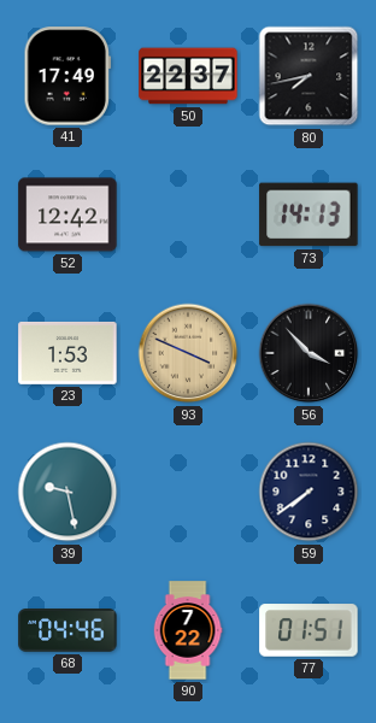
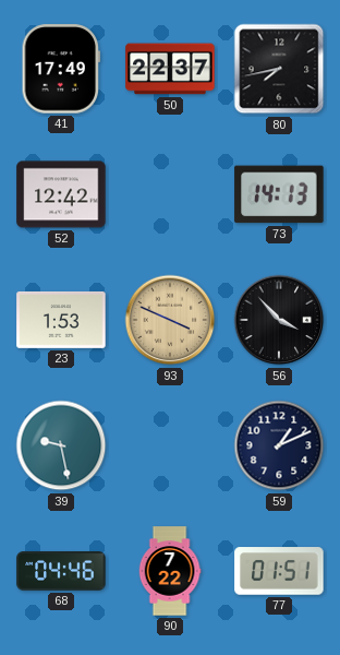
59: 7:39 -> 1:11
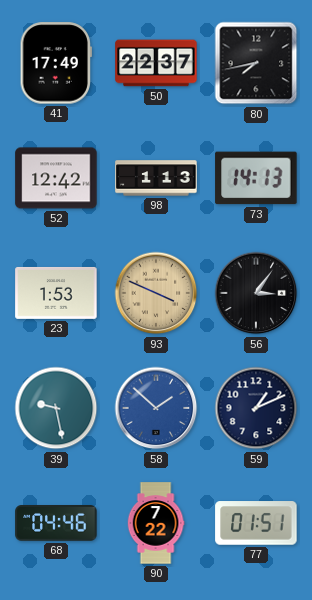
98: none -> 1:13
56: 3:53 -> 3:06
58: none -> 1:52
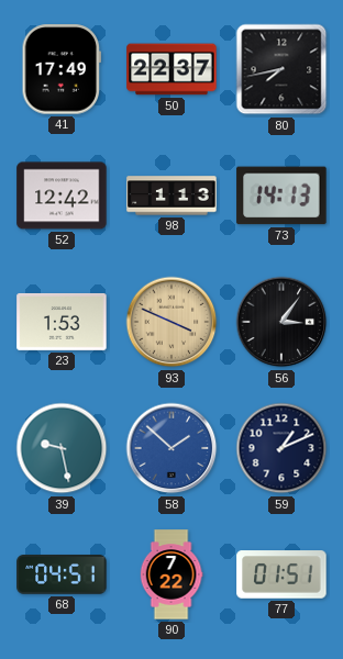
68: 04:46 -> 04:51
